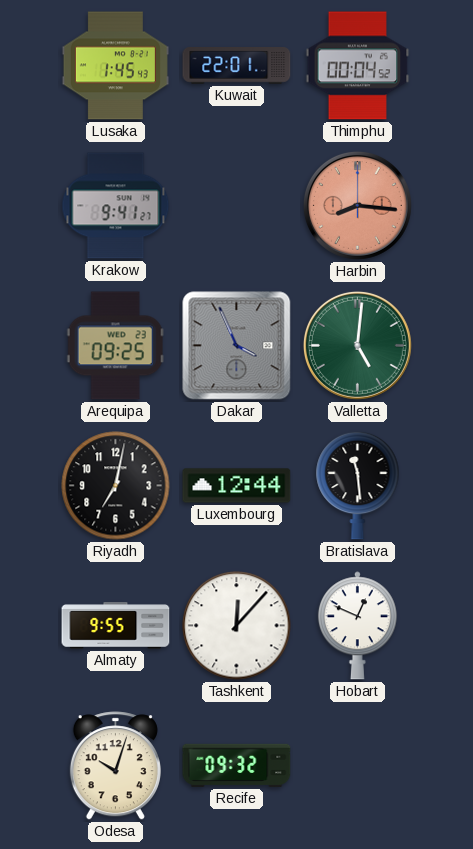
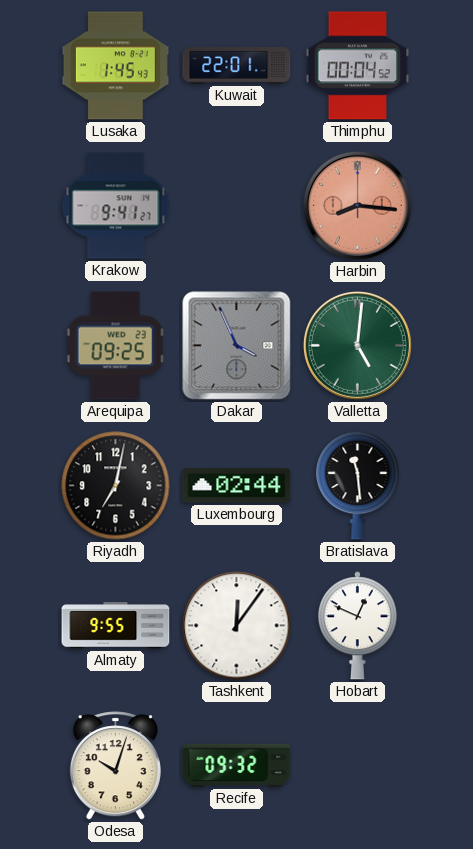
Luxembourg: 12:44 -> 02:44
Tashkent: 12:07 -> 12:06
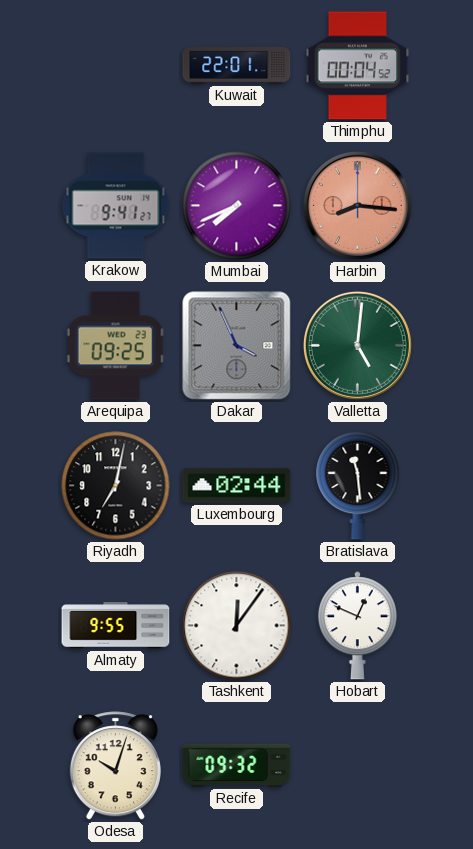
Lusaka: 1:45 -> none
Mumbai: none -> 7:41
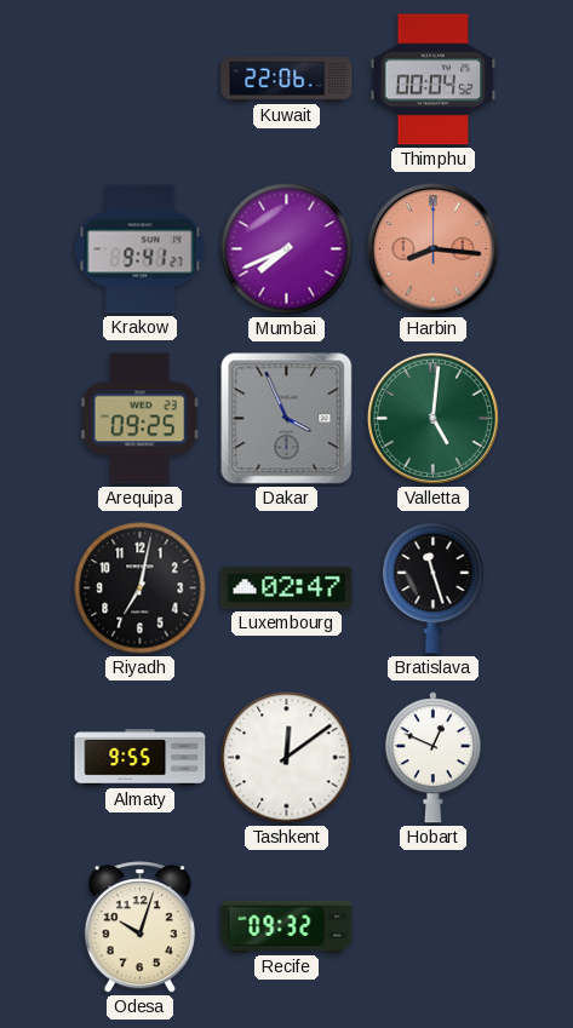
Kuwait: 22:01 -> 22:06
Luxembourg: 02:44 -> 02:47
Bratislava: 11:29 -> 11:27
Tashkent: 12:06 -> 12:09
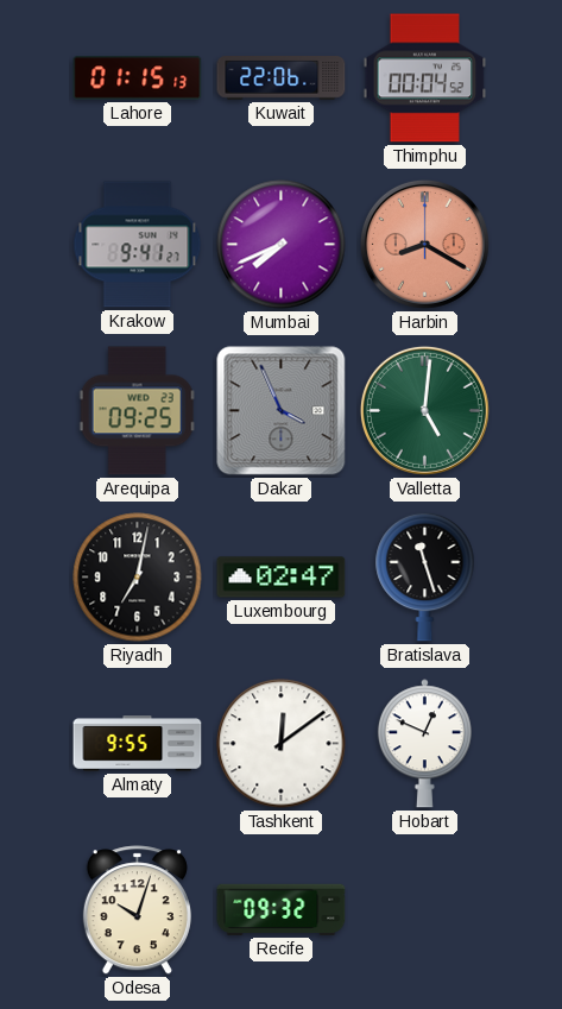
Lahore: none -> 01:15
Harbin: 8:16 -> 8:20
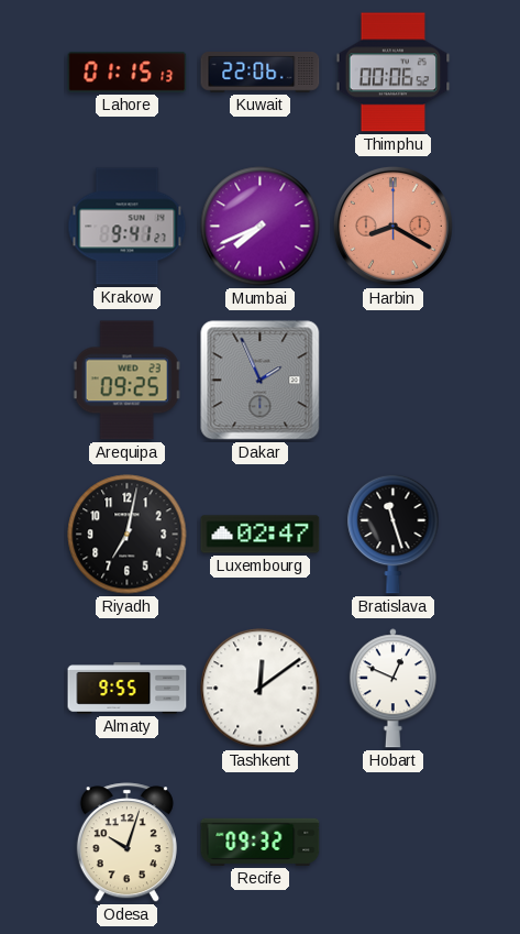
Thimphu: 00:04 -> 00:06
Dakar: 3:56 -> 1:56
Valletta: 5:01 -> none
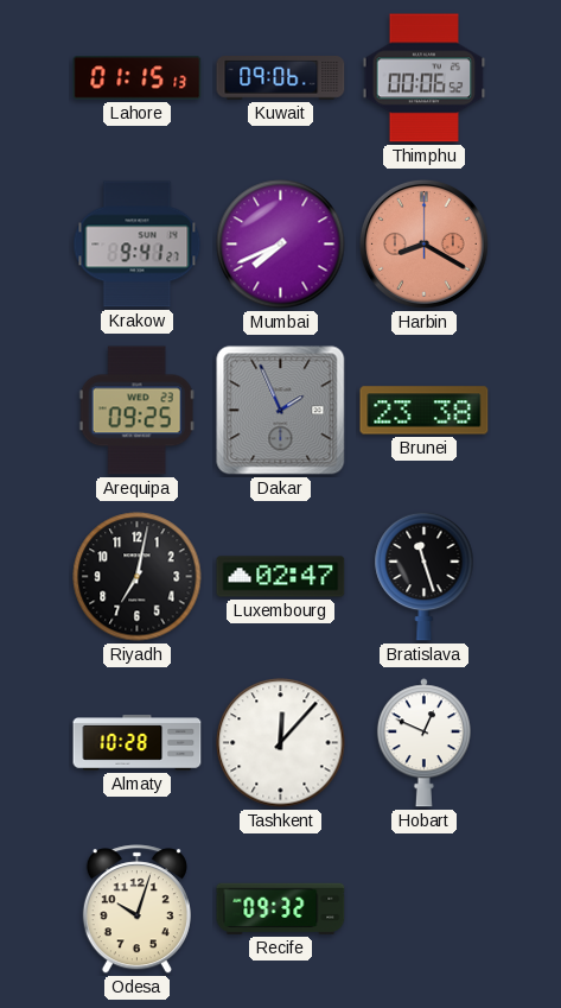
Kuwait: 22:06 -> 09:06
Brunei: none -> 23:38
Almaty: 9:55 -> 10:28
Tashkent: 12:09 -> 12:07
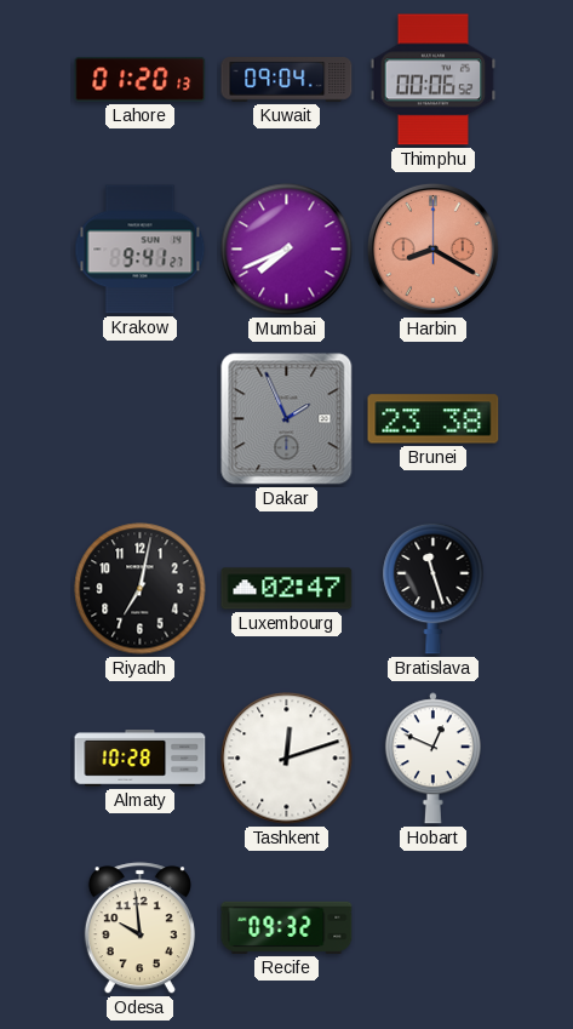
Lahore: 01:15 -> 01:20
Kuwait: 09:06 -> 09:04
Arequipa: 09:25 -> none
Tashkent: 12:07 -> 12:12
Odesa: 10:03 -> 9:59
